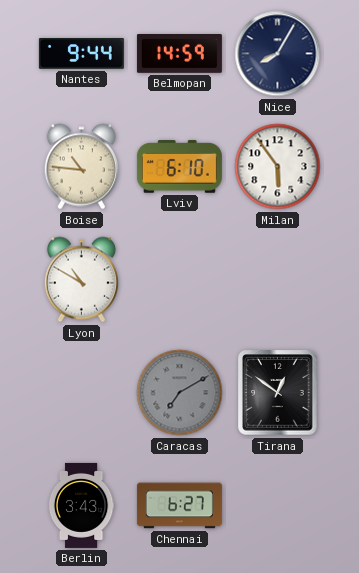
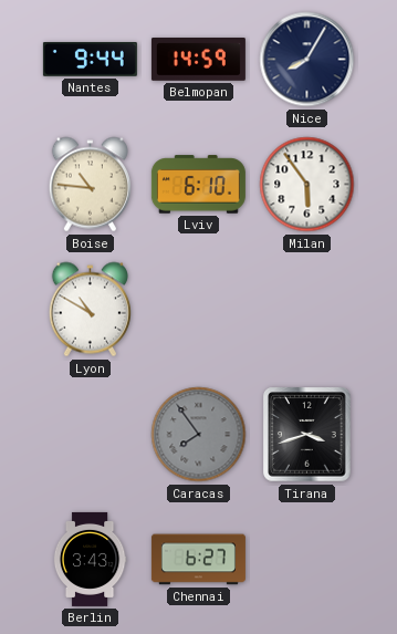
Caracas: 7:10 -> 7:54
Tirana: 12:51 -> 3:42
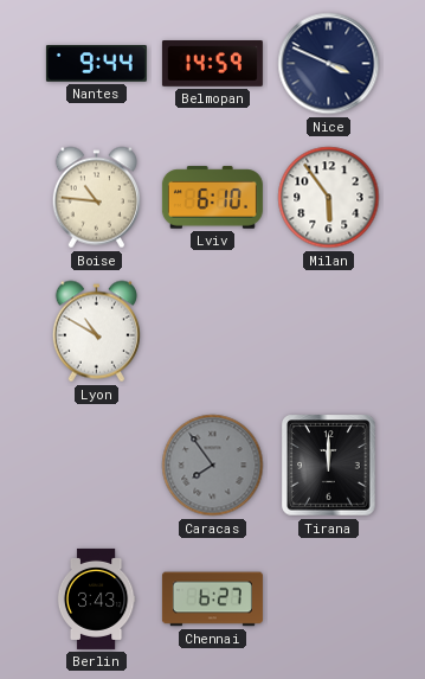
Nice: 8:05 -> 3:49
Tirana: 3:42 -> 12:00
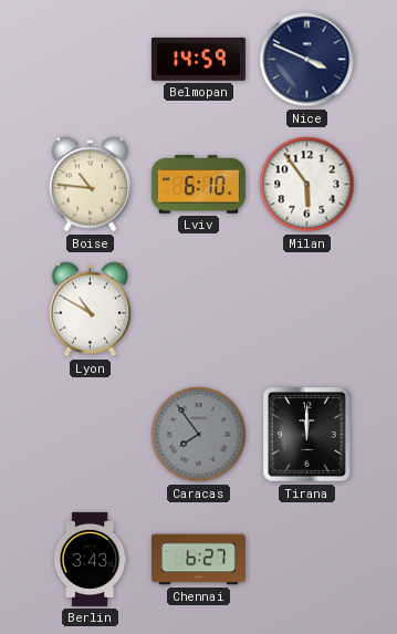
Nantes: 9:44 -> none
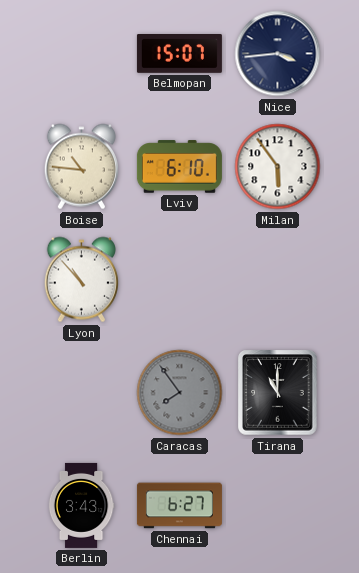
Belmopan: 14:59 -> 15:07
Nice: 3:49 -> 3:44
Lyon: 10:50 -> 10:53
Tirana: 12:00 -> 11:00
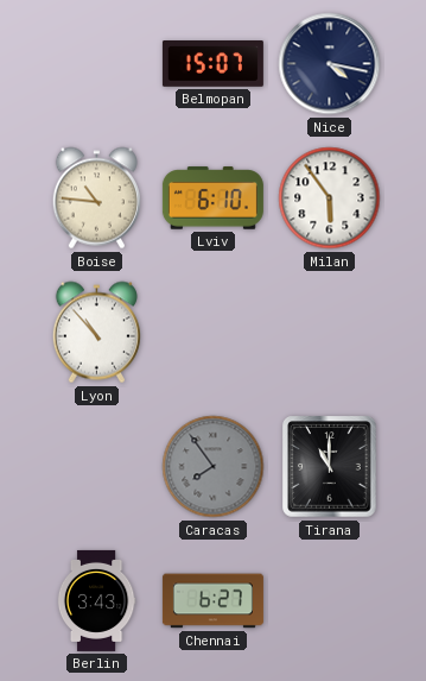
Nice: 3:44 -> 4:17
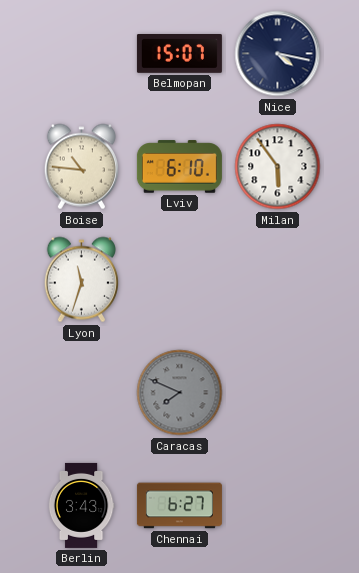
Lyon: 10:53 -> 11:33
Caracas: 7:54 -> 7:49
Tirana: 11:00 -> none
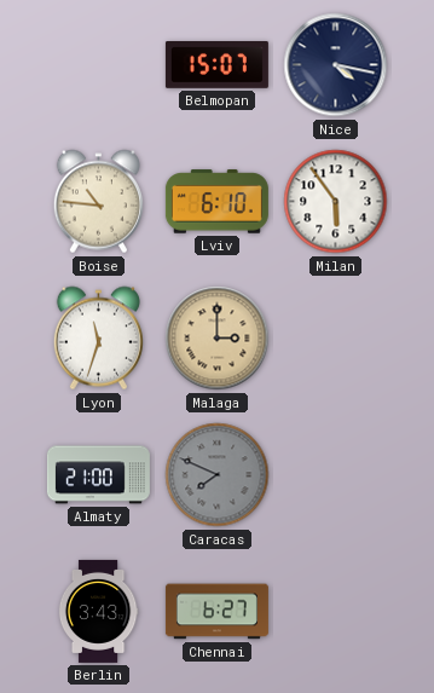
Malaga: none -> 3:00
Almaty: none -> 21:00
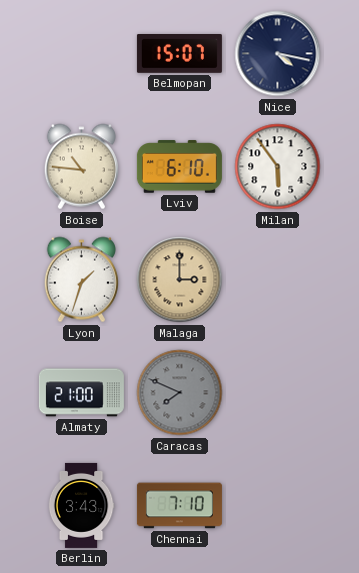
Lyon: 11:33 -> 1:33
Chennai: 6:27 -> 7:10
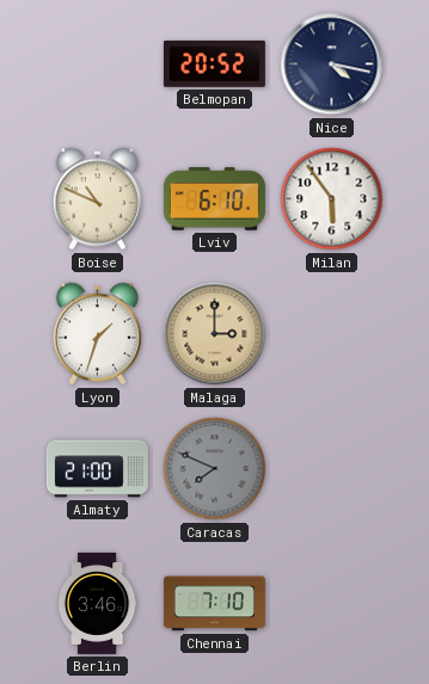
Belmopan: 15:07 -> 20:52
Boise: 10:46 -> 10:49
Berlin: 3:43 -> 3:46
